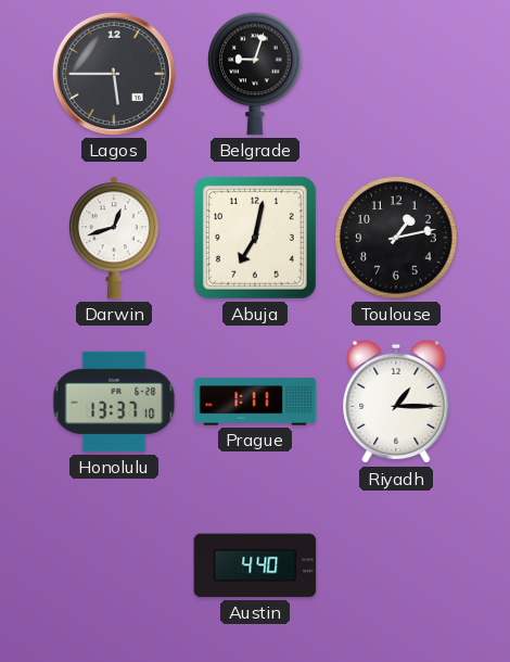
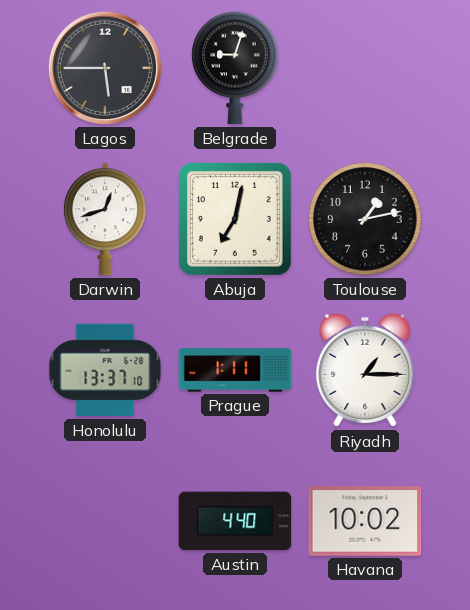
Havana: none -> 10:02
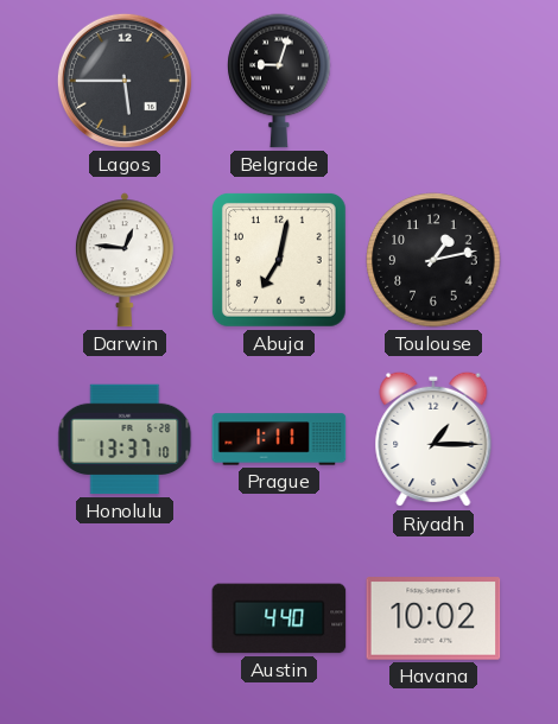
Darwin: 12:42 -> 12:46
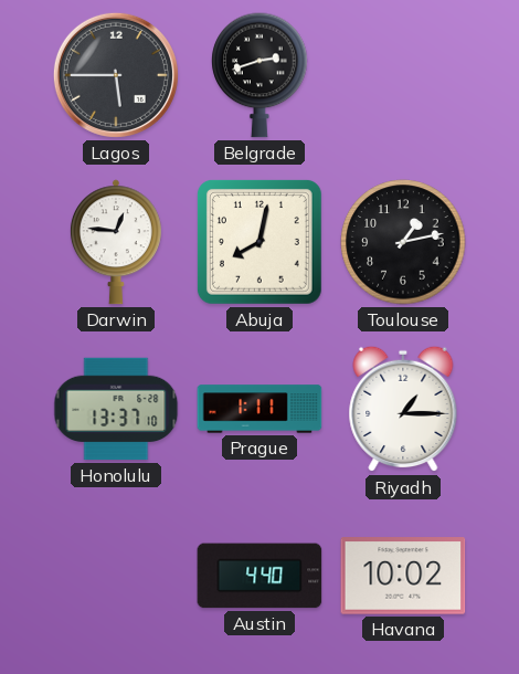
Belgrade: 9:03 -> 2:42
Abuja: 7:02 -> 8:02
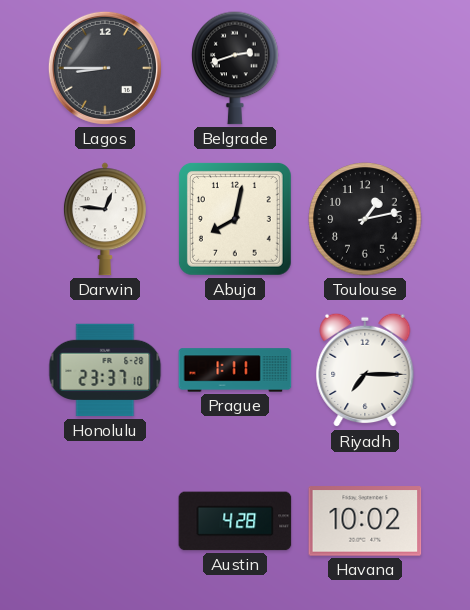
Lagos: 5:45 -> 8:45
Honolulu: 13:37 -> 23:37
Riyadh: 1:15 -> 7:15
Austin: 4:40 -> 4:28
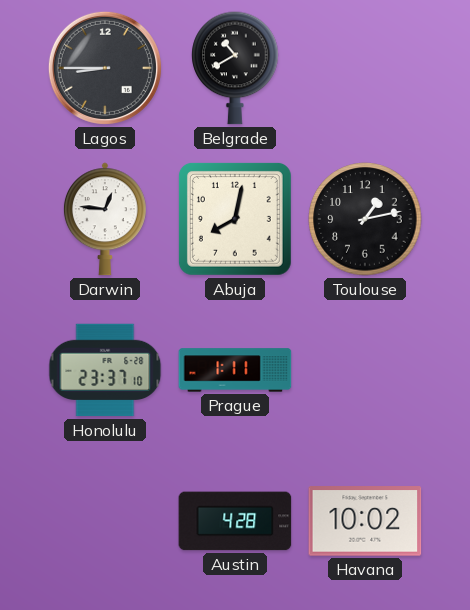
Belgrade: 2:42 -> 10:40
Riyadh: 7:15 -> none
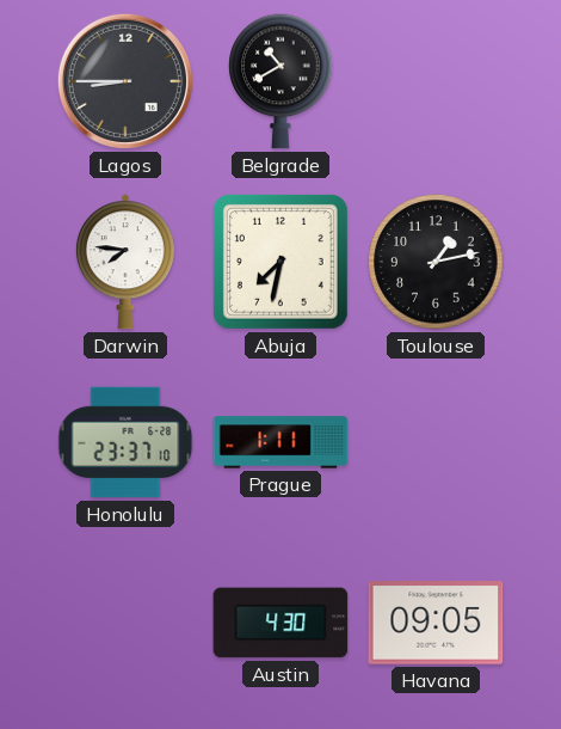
Darwin: 12:46 -> 7:46
Abuja: 8:02 -> 7:32
Austin: 4:28 -> 4:30
Havana: 10:02 -> 09:05
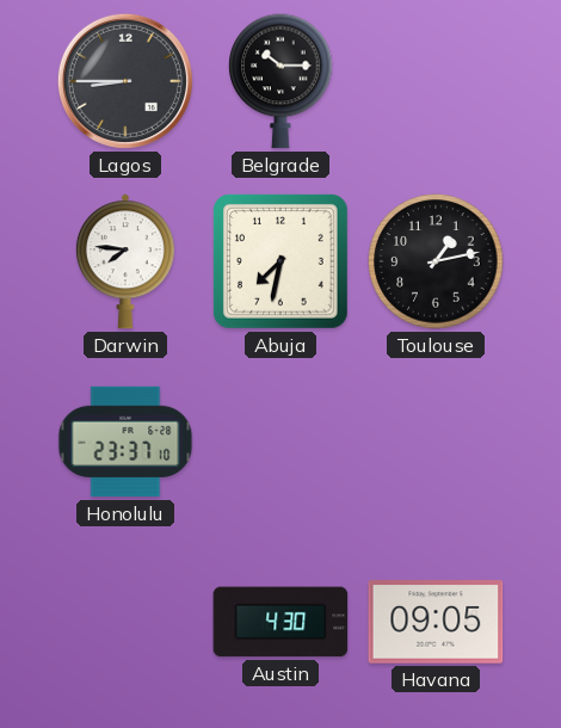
Belgrade: 10:40 -> 10:15
Prague: 1:11 -> none
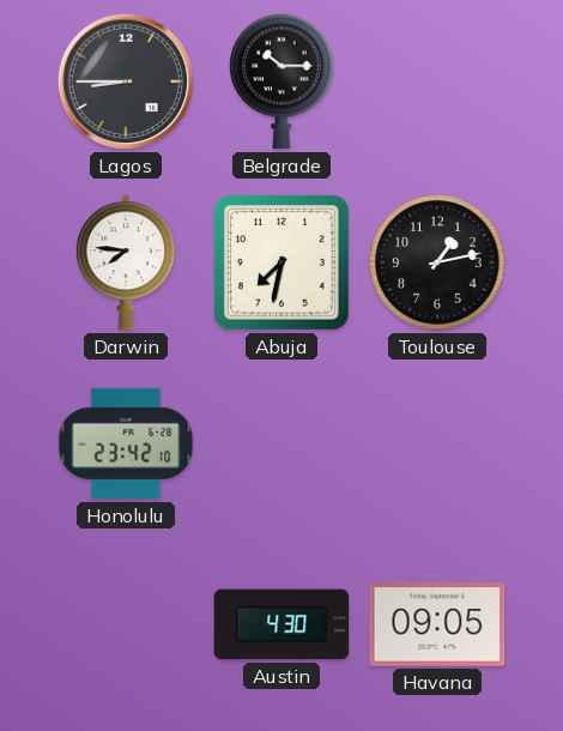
Honolulu: 23:37 -> 23:42
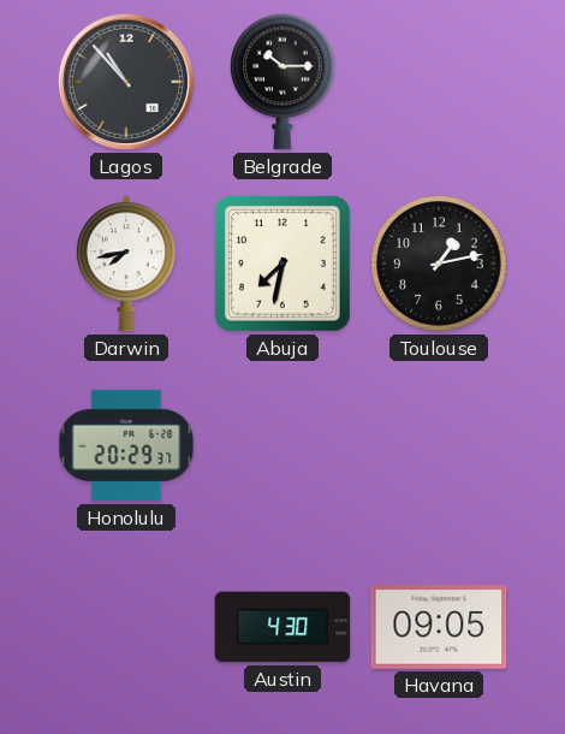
Lagos: 8:45 -> 10:53
Darwin: 7:46 -> 7:43
Honolulu: 23:42 -> 20:29
